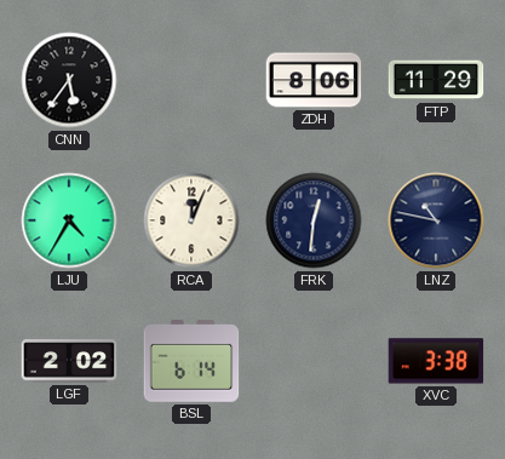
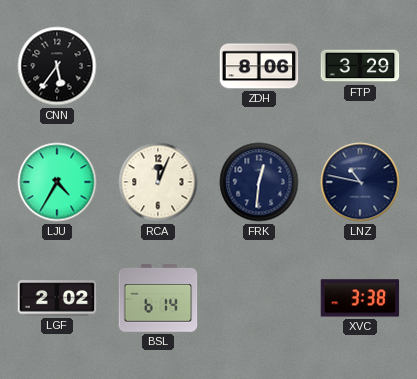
FTP: 11:29 -> 3:29
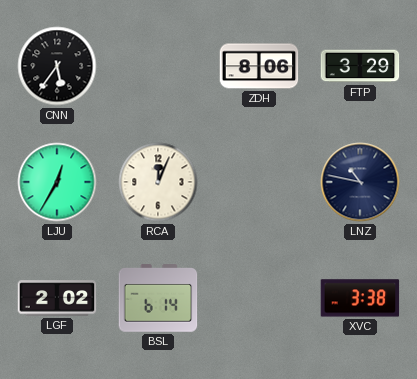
LJU: 4:35 -> 12:35
FRK: 12:31 -> none
